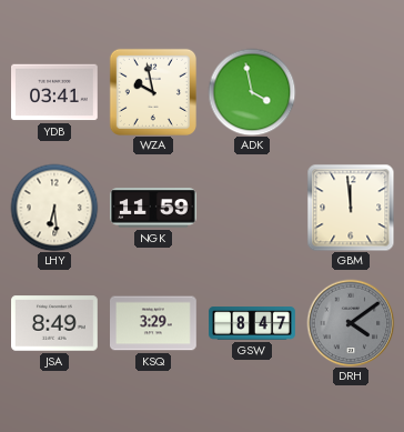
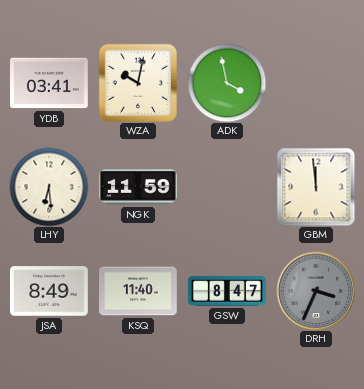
WZA: 9:58 -> 10:02
KSQ: 3:29 -> 11:40
DRH: 4:09 -> 3:34
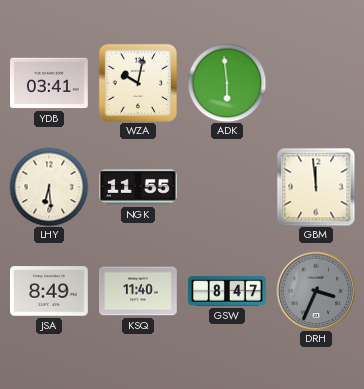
ADK: 3:58 -> 5:59
NGK: 11:59 -> 11:55
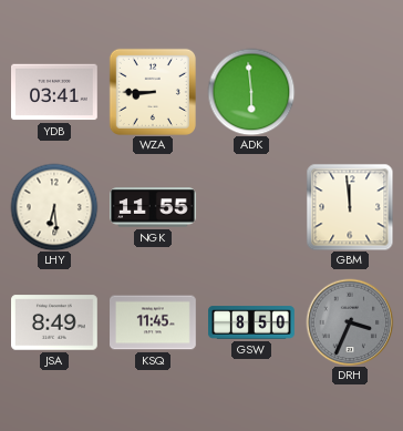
WZA: 10:02 -> 8:45
KSQ: 11:40 -> 11:45
GSW: 8:47 -> 8:50
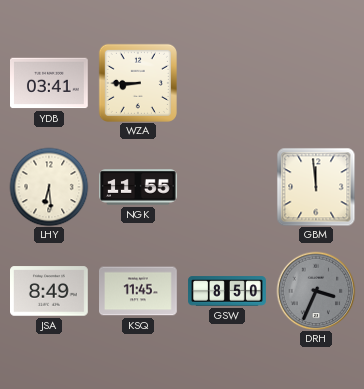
ADK: 5:59 -> none
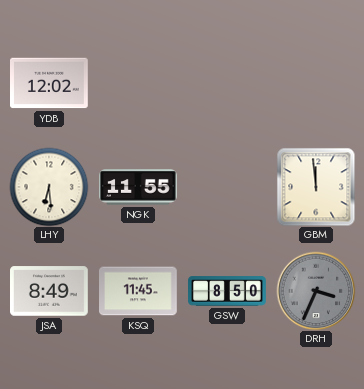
YDB: 03:41 -> 12:02
WZA: 8:45 -> none
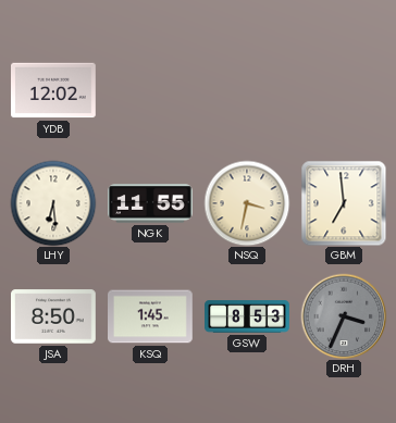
NSQ: none -> 3:32
GBM: 11:59 -> 6:59
JSA: 8:49 -> 8:50
KSQ: 11:45 -> 1:45
GSW: 8:50 -> 8:53
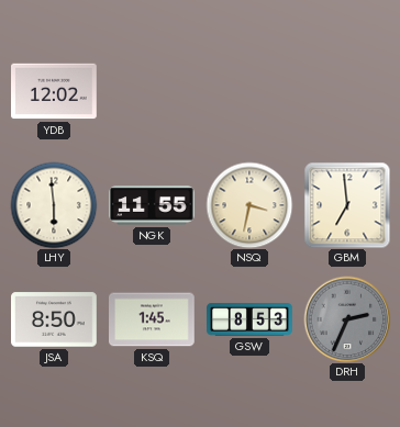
LHY: 6:29 -> 5:59
DRH: 3:34 -> 2:34
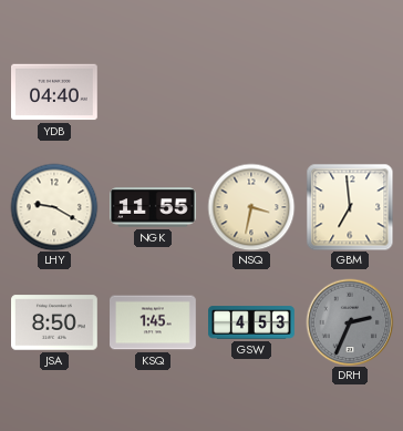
YDB: 12:02 -> 04:40
LHY: 5:59 -> 9:20
GSW: 8:53 -> 4:53
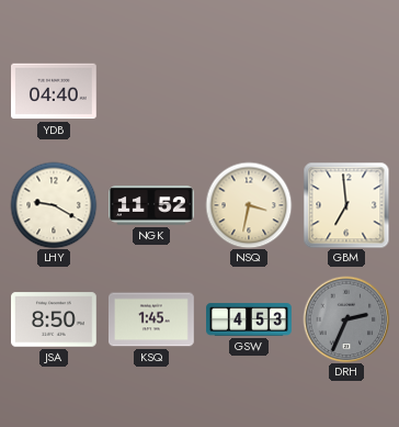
NGK: 11:55 -> 11:52
